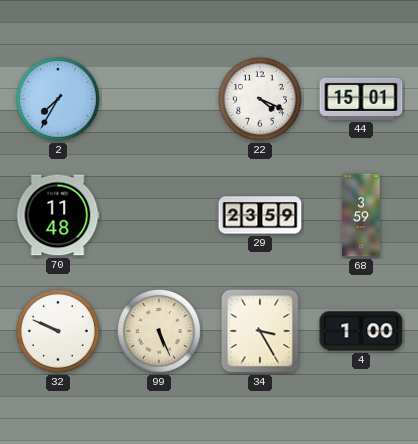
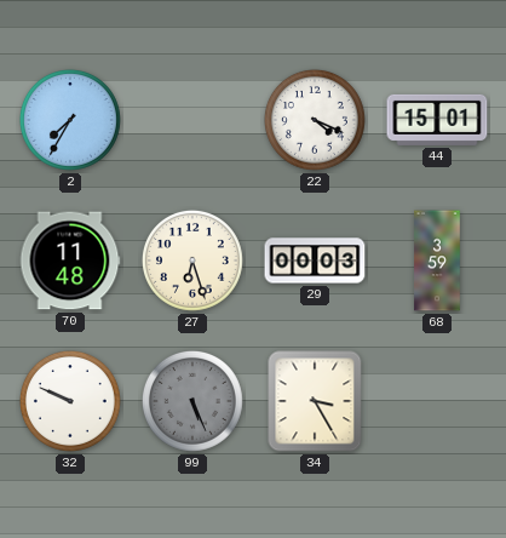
27: none -> 6:27
29: 23:59 -> 00:03
99 dial: cream -> grey
4: 1:00 -> none
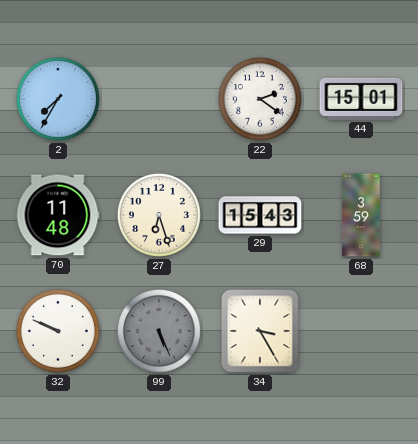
22: 4:19 -> 2:21
29: 00:03 -> 15:43
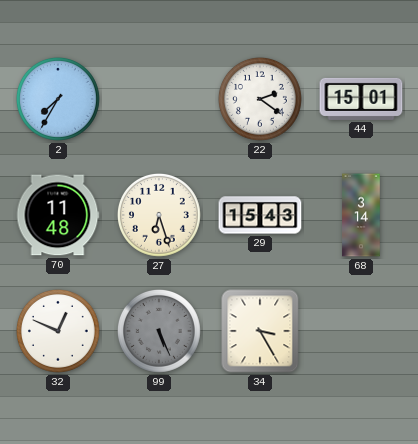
68: 3:59 -> 3:14
32: 9:49 -> 12:49
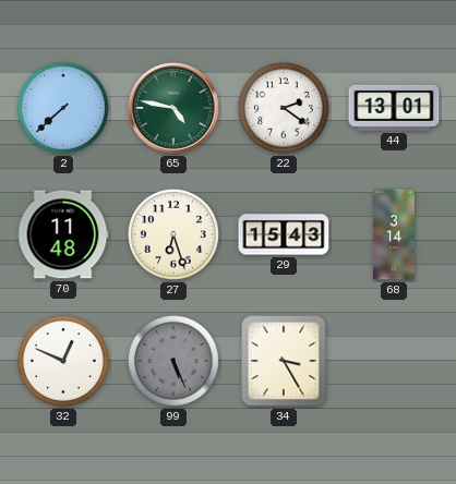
2: 7:35 -> 7:38
65: none -> 4:47
44: 15:01 -> 13:01
